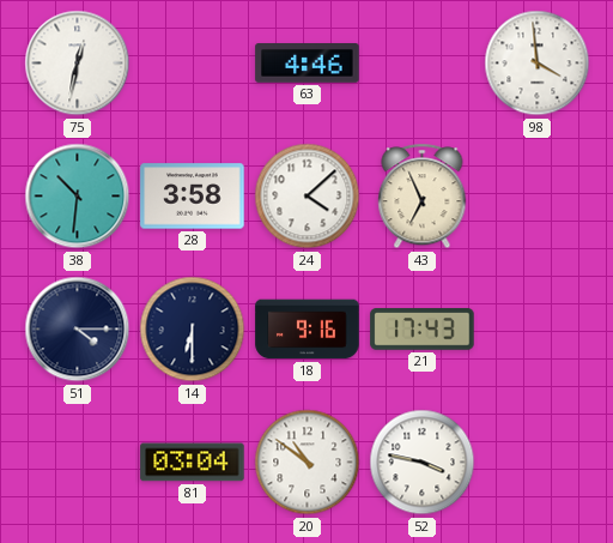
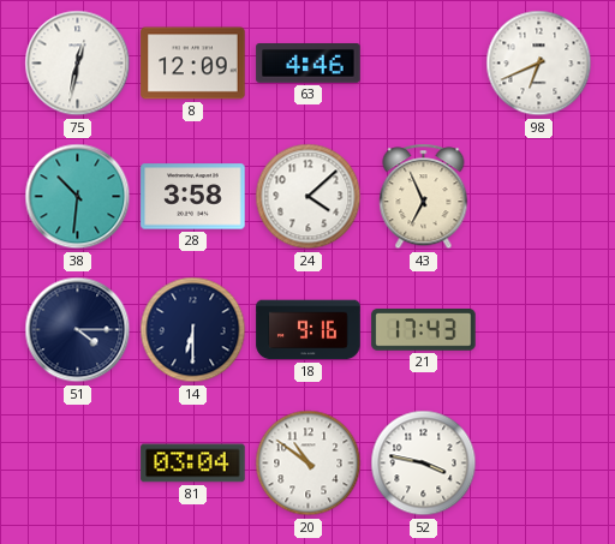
8: none -> 12:09
98: 3:59 -> 6:41
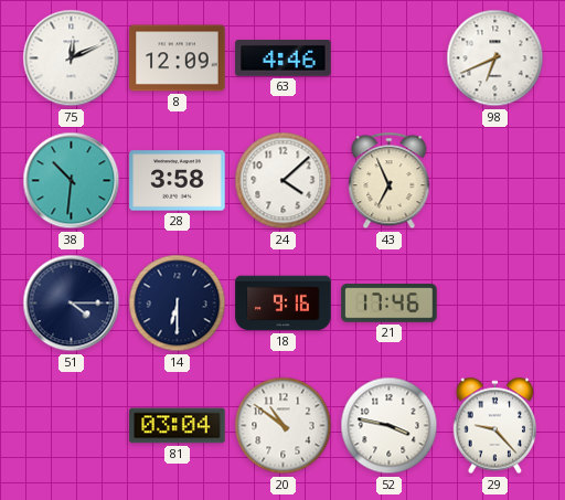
75: 12:32 -> 12:11
21: 17:43 -> 17:46
29: none -> 9:23
